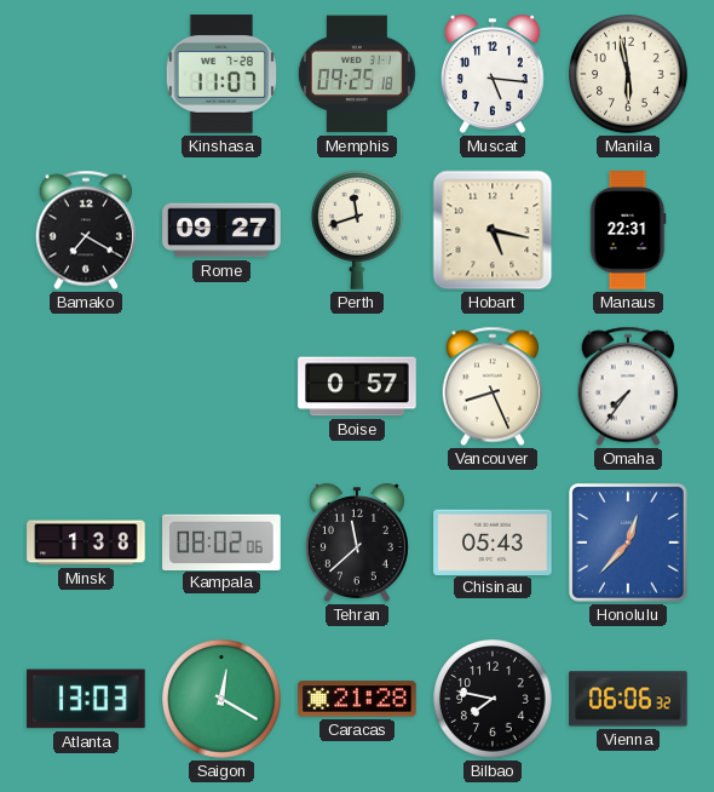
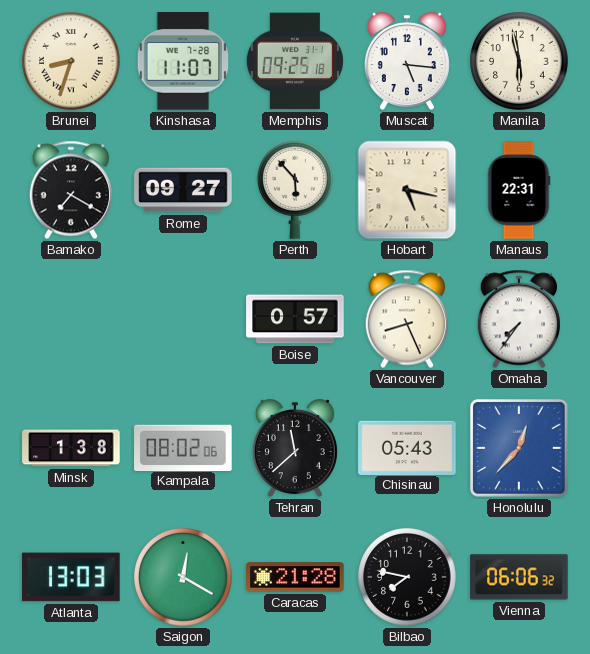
Brunei: none -> 8:33
Perth: 11:42 -> 5:53
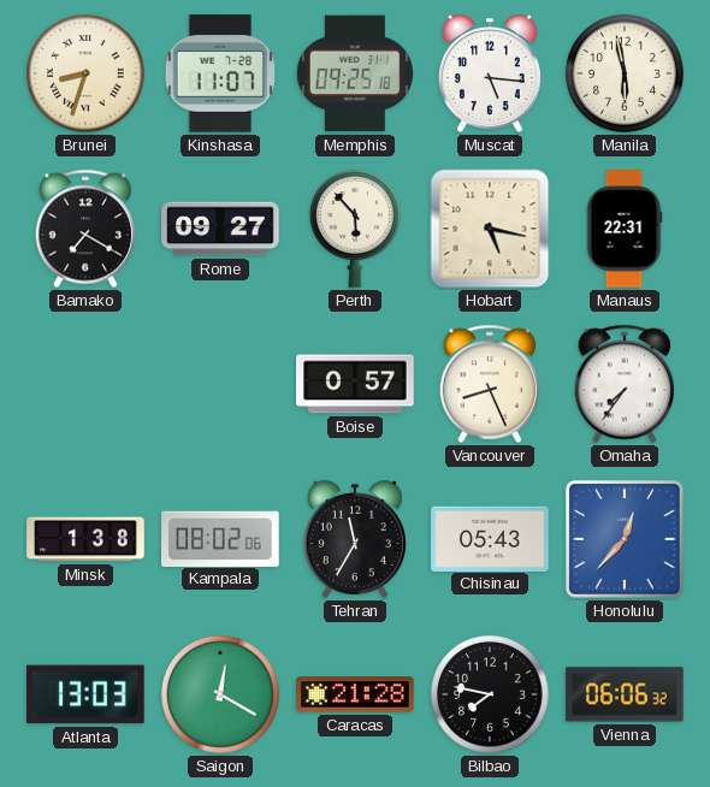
Tehran: 11:38 -> 11:35
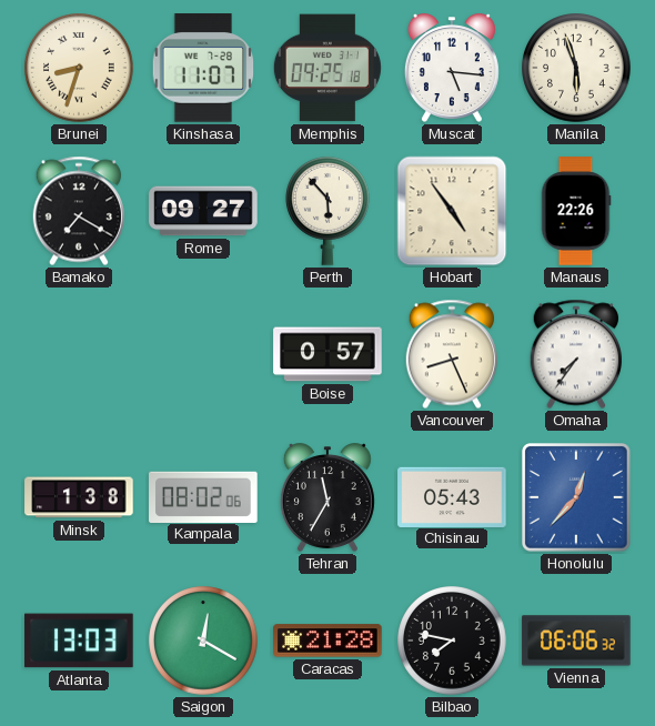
Manila: 5:58 -> 5:57
Hobart: 5:17 -> 4:54
Manaus: 22:31 -> 22:26
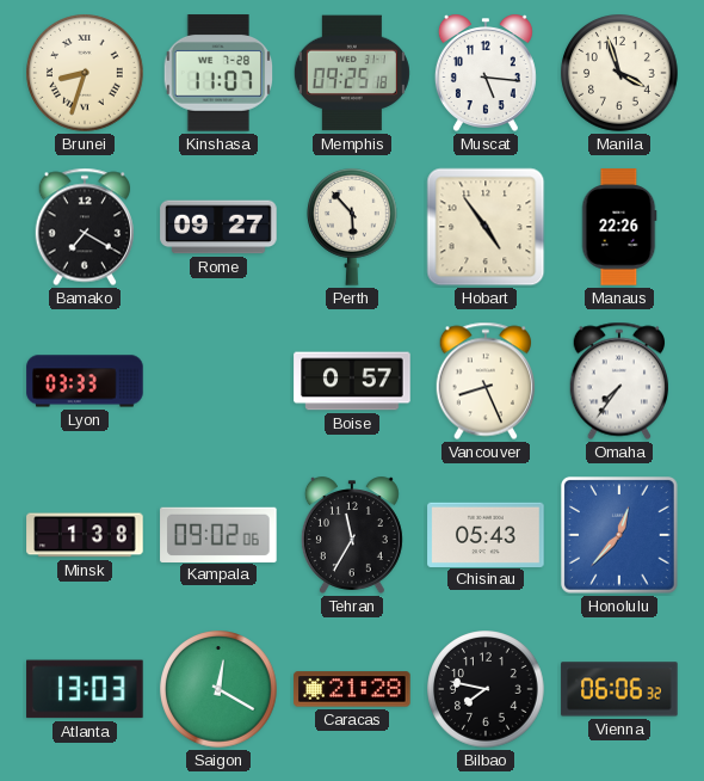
Manila: 5:57 -> 3:57
Lyon: none -> 03:33
Kampala: 08:02 -> 09:02
